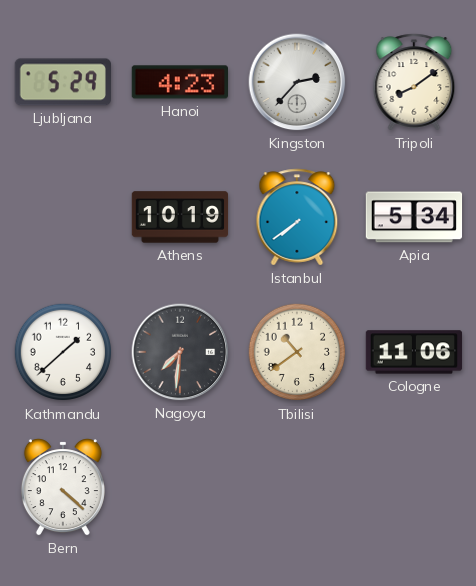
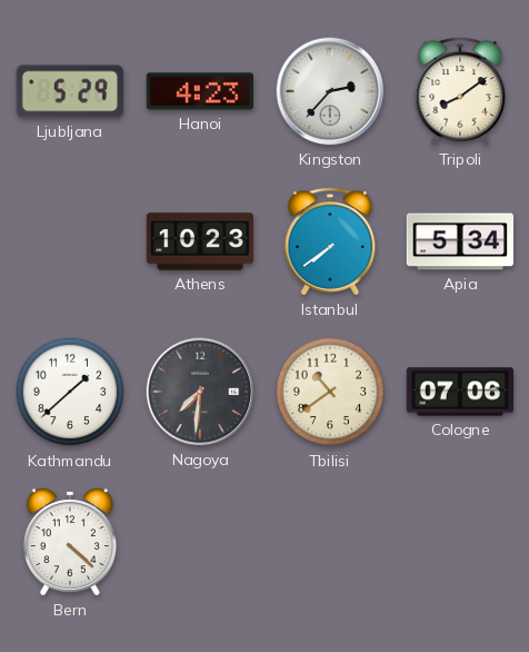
Athens: 10:19 -> 10:23
Cologne: 11:06 -> 07:06
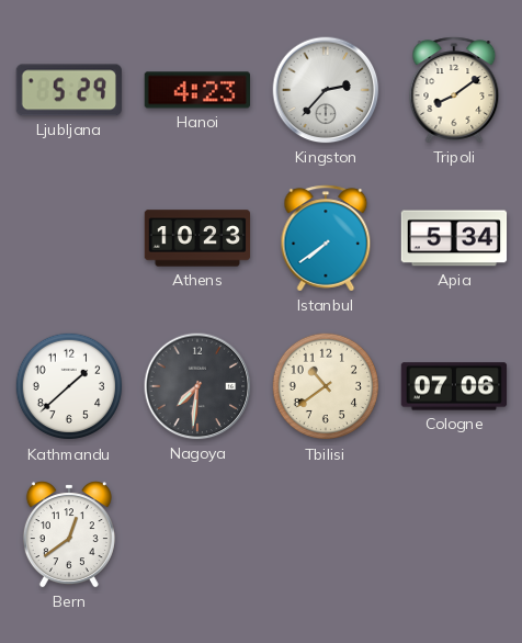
Bern: 4:22 -> 12:39
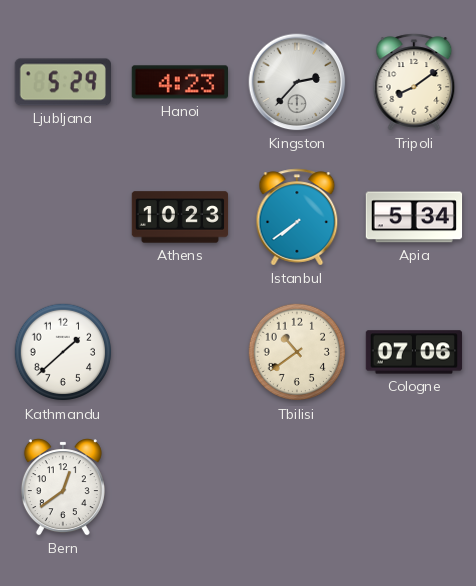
Nagoya: 7:31 -> none
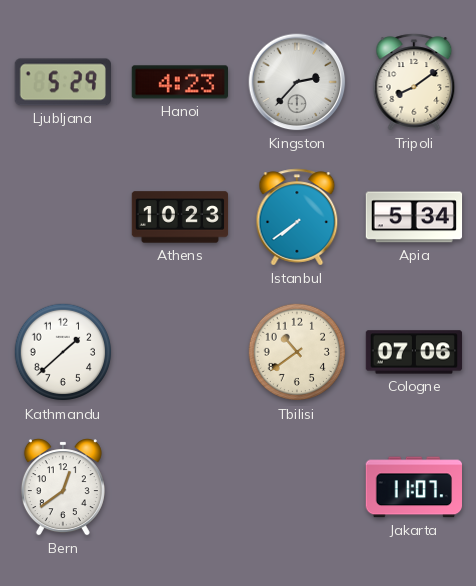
Jakarta: none -> 11:07
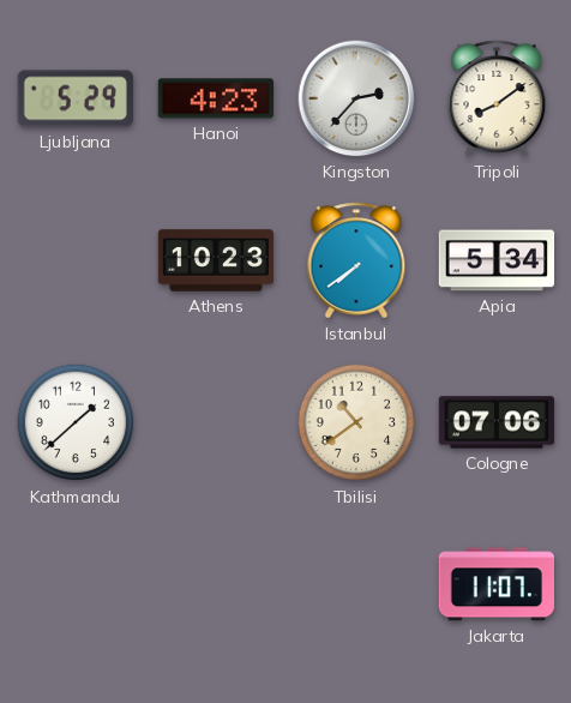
Bern: 12:39 -> none
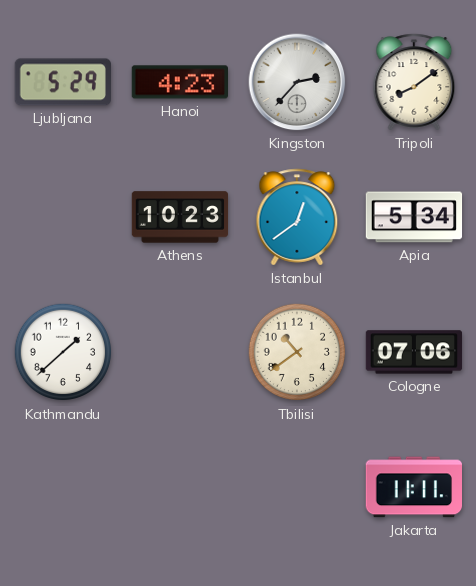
Istanbul: 7:39 -> 12:39
Jakarta: 11:07 -> 11:11
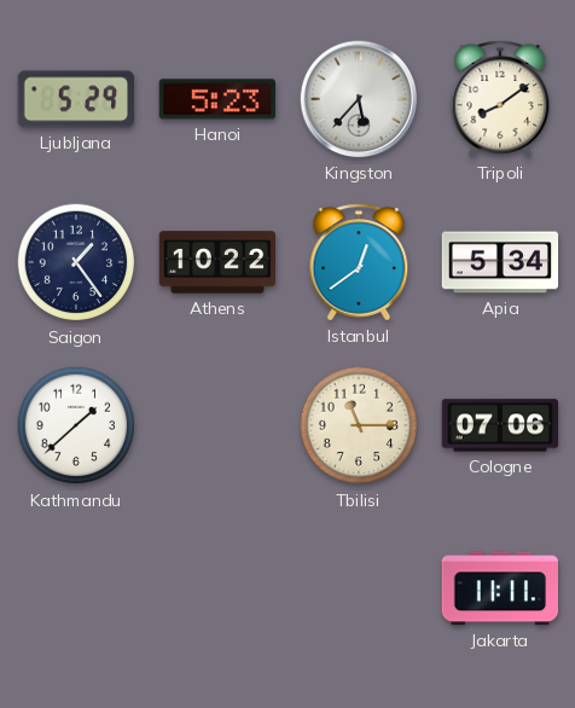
Hanoi: 4:23 -> 5:23
Kingston: 2:37 -> 5:37
Saigon: none -> 1:24
Athens: 10:23 -> 10:22
Tbilisi: 10:39 -> 11:15
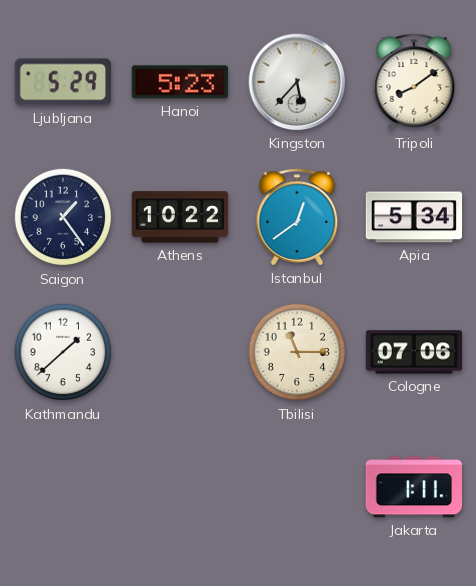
Jakarta: 11:11 -> 1:11
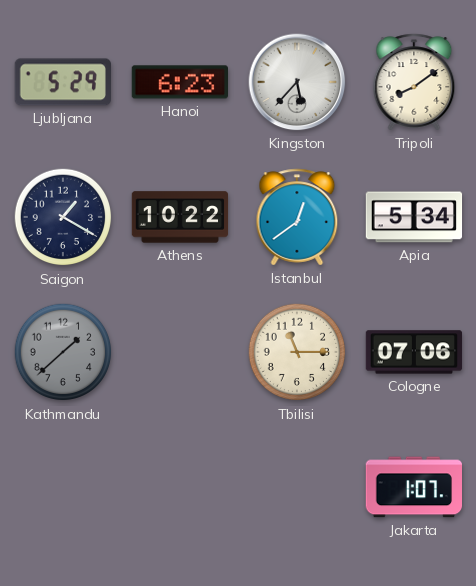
Hanoi: 5:23 -> 6:23
Saigon: 1:24 -> 1:20
Kathmandu dial: white -> grey
Jakarta: 1:11 -> 1:07
